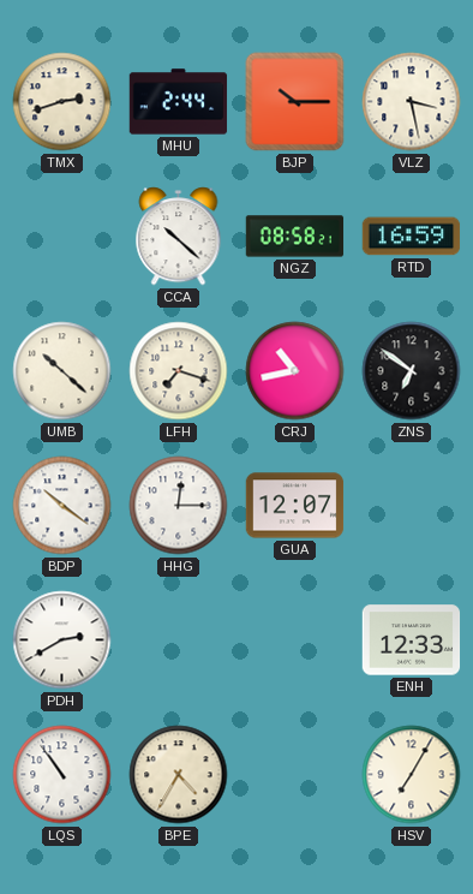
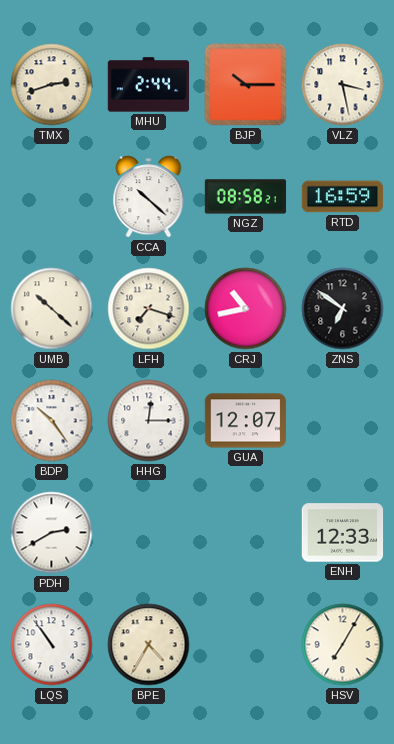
BDP: 10:21 -> 10:24
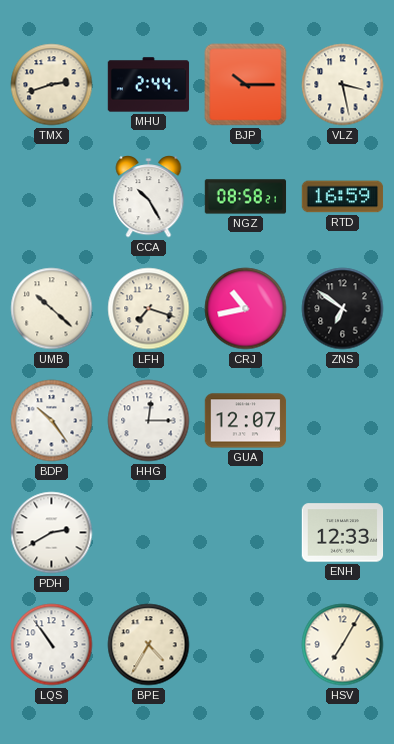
CCA: 10:22 -> 10:25
